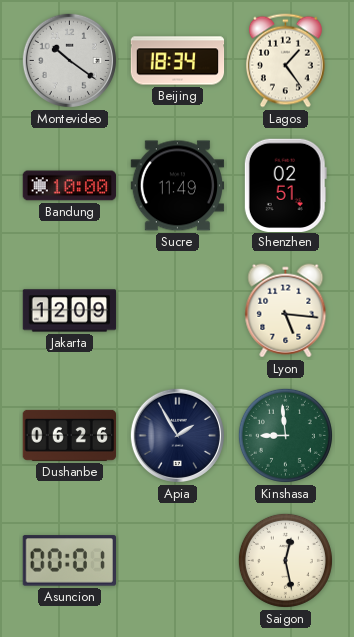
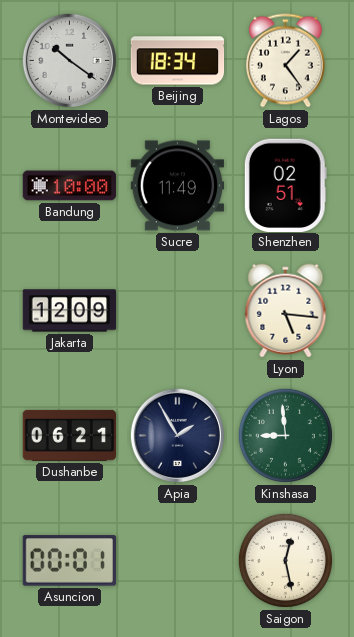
Dushanbe: 06:26 -> 06:21
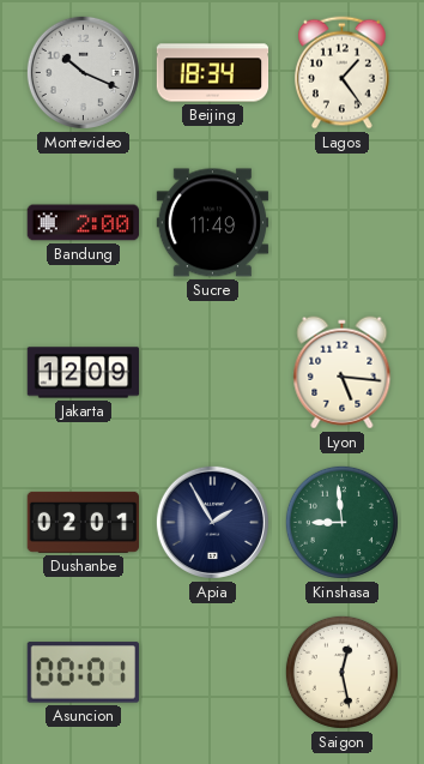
Montevideo: 10:21 -> 10:19
Bandung: 10:00 -> 2:00
Shenzhen: 02:51 -> none
Dushanbe: 06:21 -> 02:01
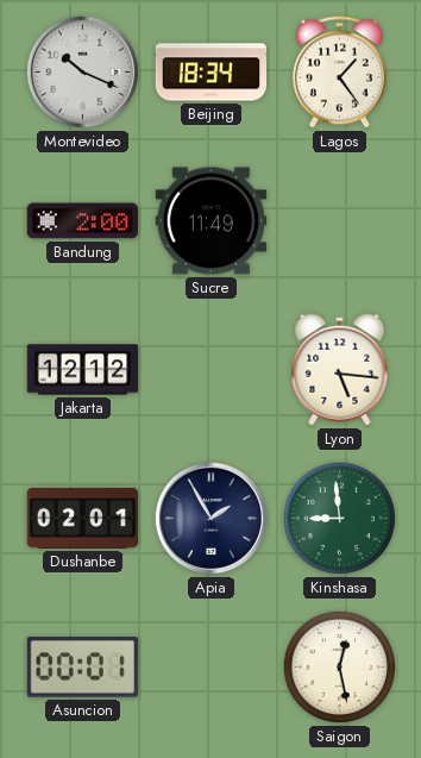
Jakarta: 12:09 -> 12:12
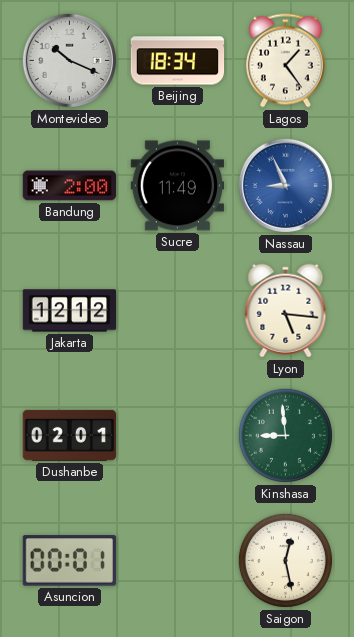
Nassau: none -> 8:56
Apia: 1:55 -> none
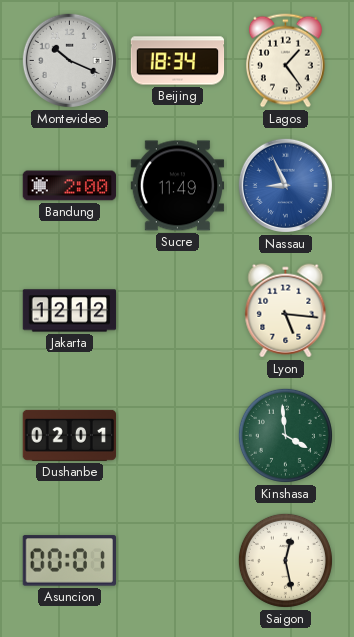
Kinshasa: 8:59 -> 3:59
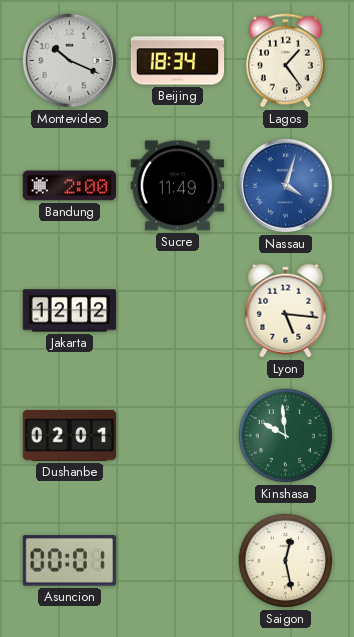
Nassau: 8:56 -> 4:03
Kinshasa: 3:59 -> 9:59
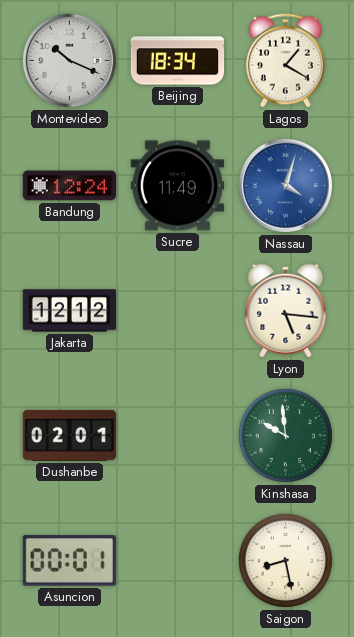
Lagos: 1:24 -> 1:20
Bandung: 2:00 -> 12:24
Saigon: 12:28 -> 8:28
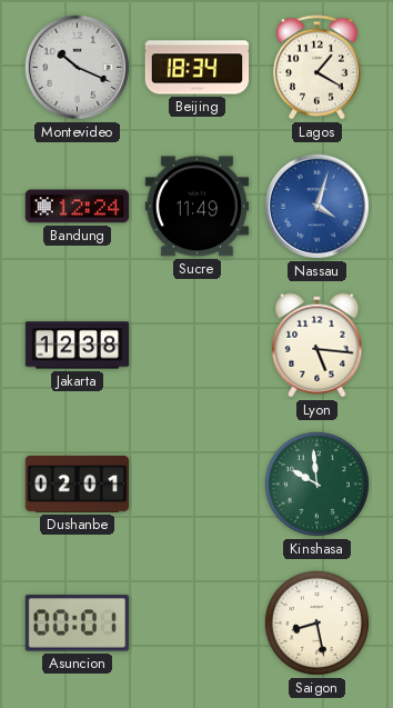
Jakarta: 12:12 -> 12:38
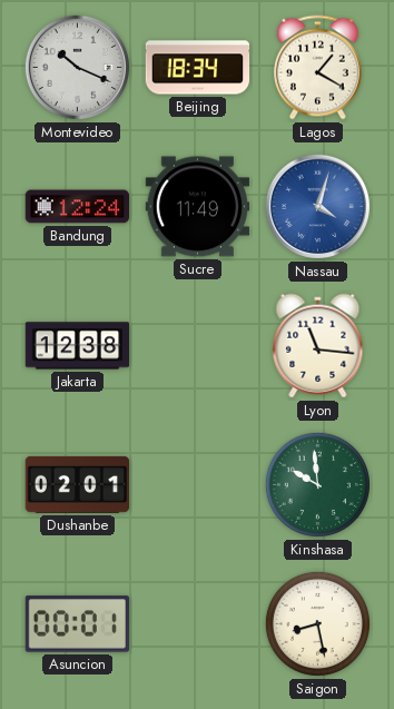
Lyon: 5:16 -> 11:16
